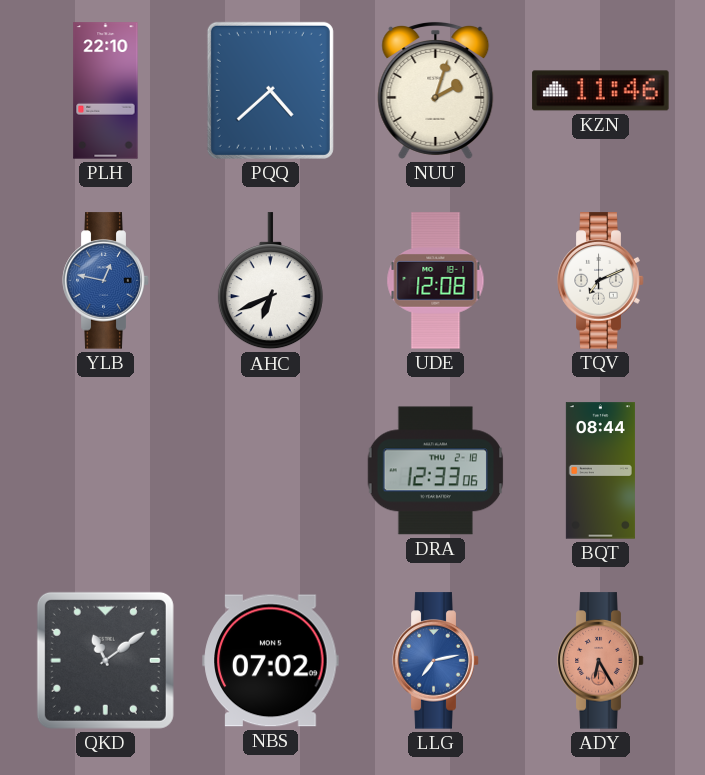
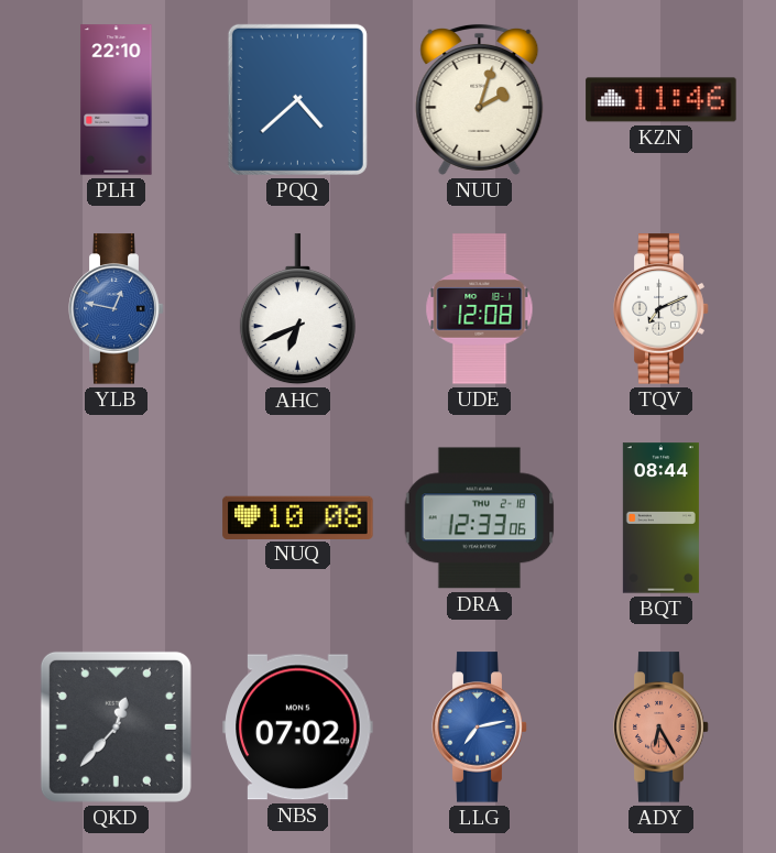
NUQ: none -> 10:08
QKD: 11:09 -> 12:37
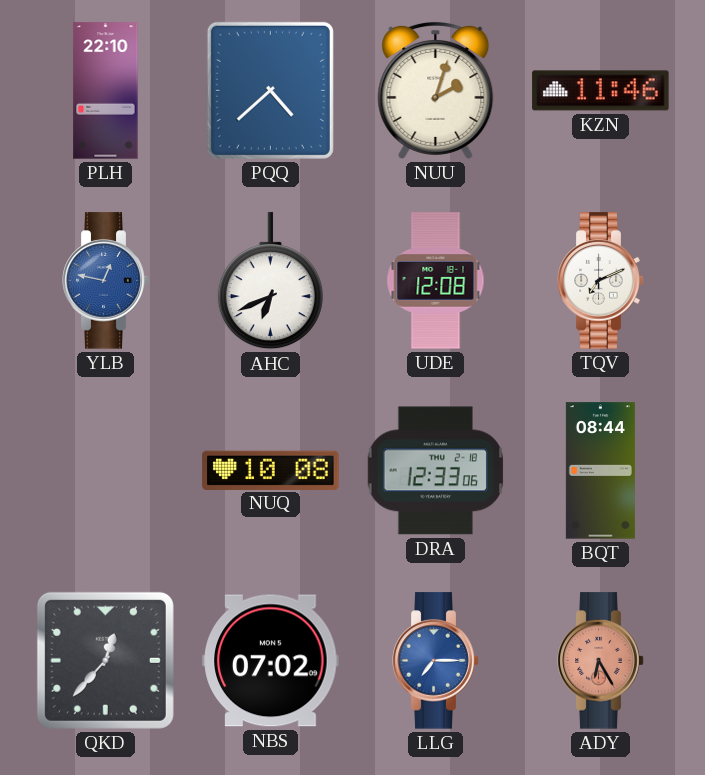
LLG: 7:13 -> 7:15
